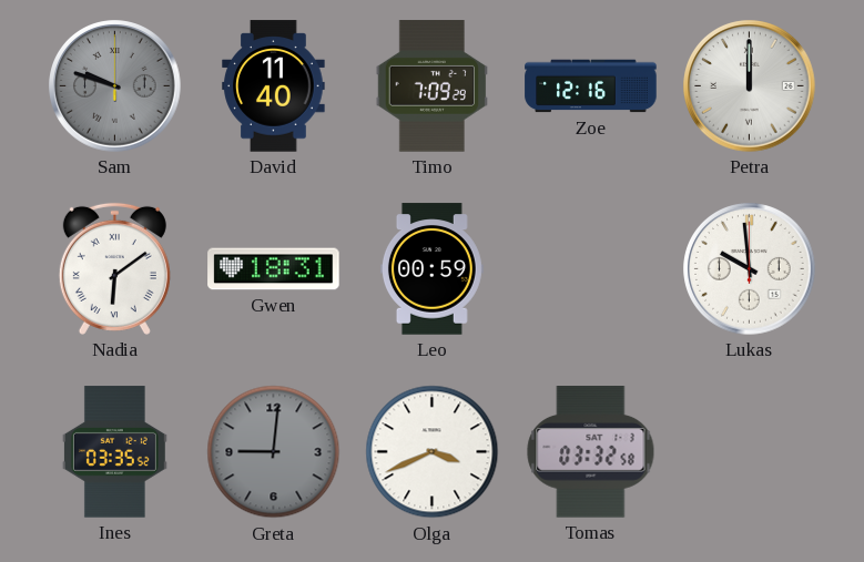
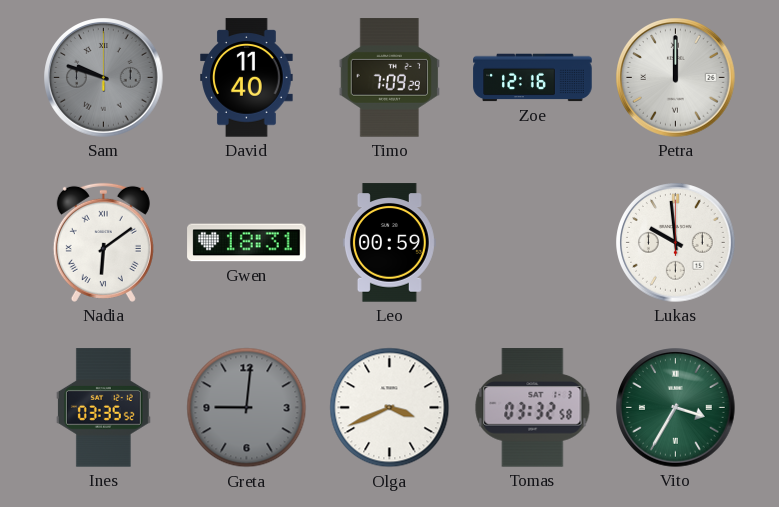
Vito: none -> 3:35
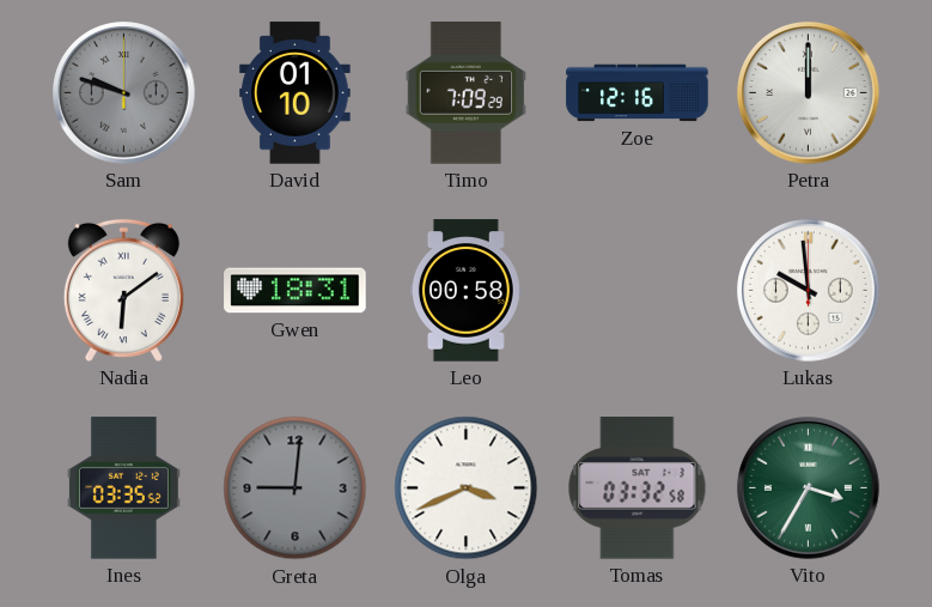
David: 11:40 -> 01:10
Leo: 00:59 -> 00:58
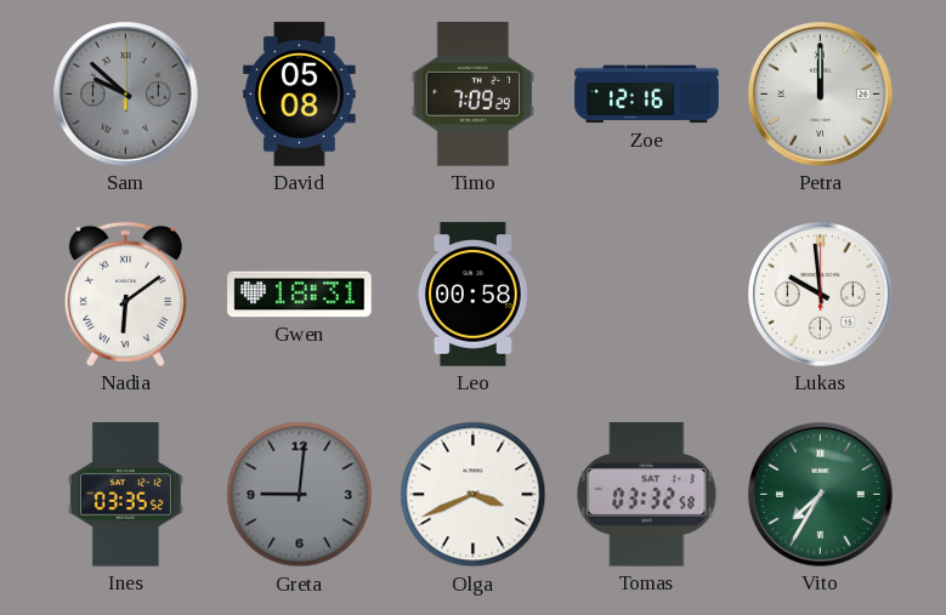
Sam: 9:48 -> 9:52
David: 01:10 -> 05:08
Vito: 3:35 -> 7:35
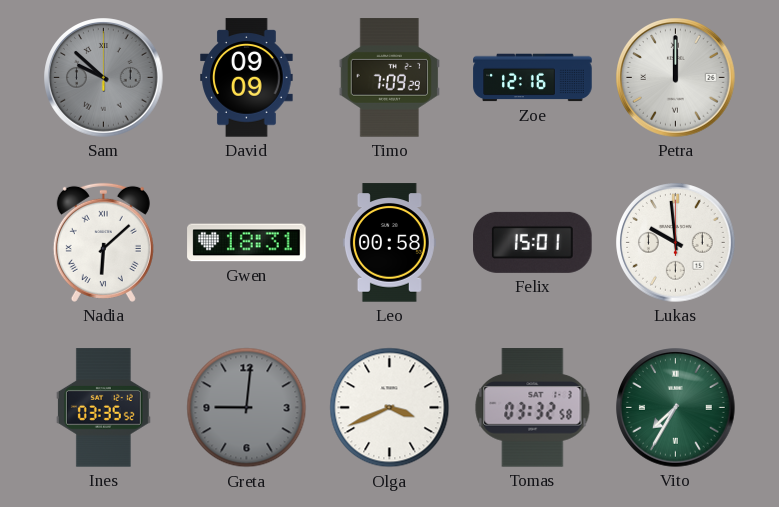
David: 05:08 -> 09:09
Nadia: 6:09 -> 6:08
Felix: none -> 15:01
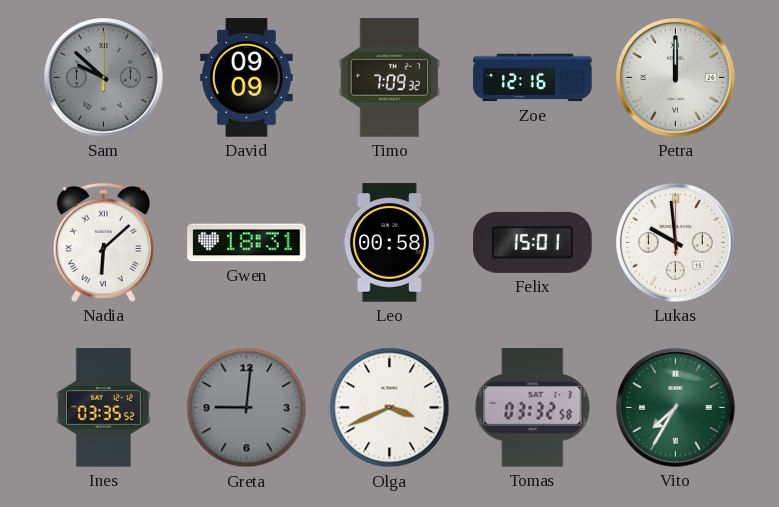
Timo: 7:09:29 -> 7:09:32
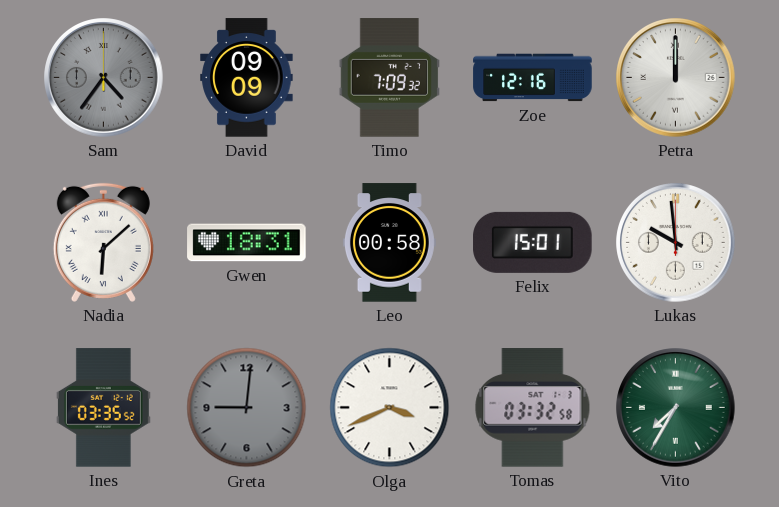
Sam: 9:52 -> 4:36
